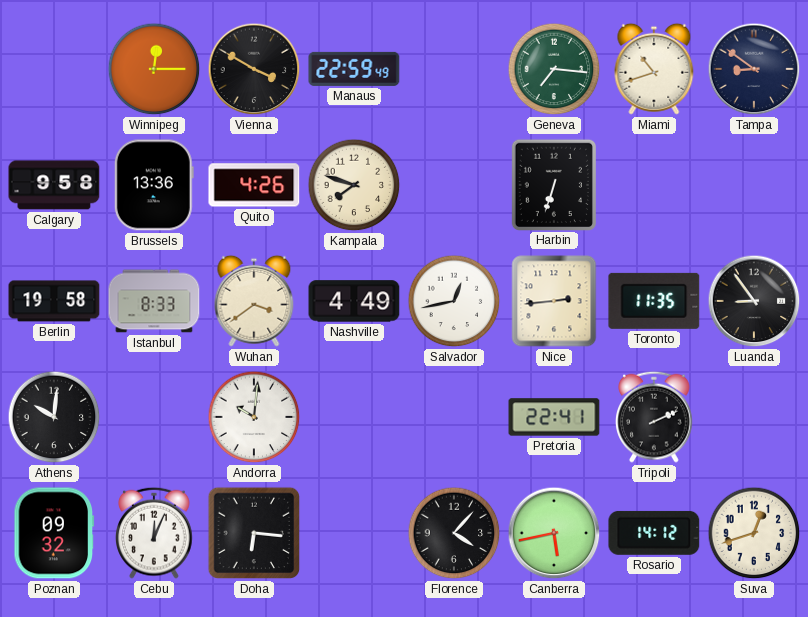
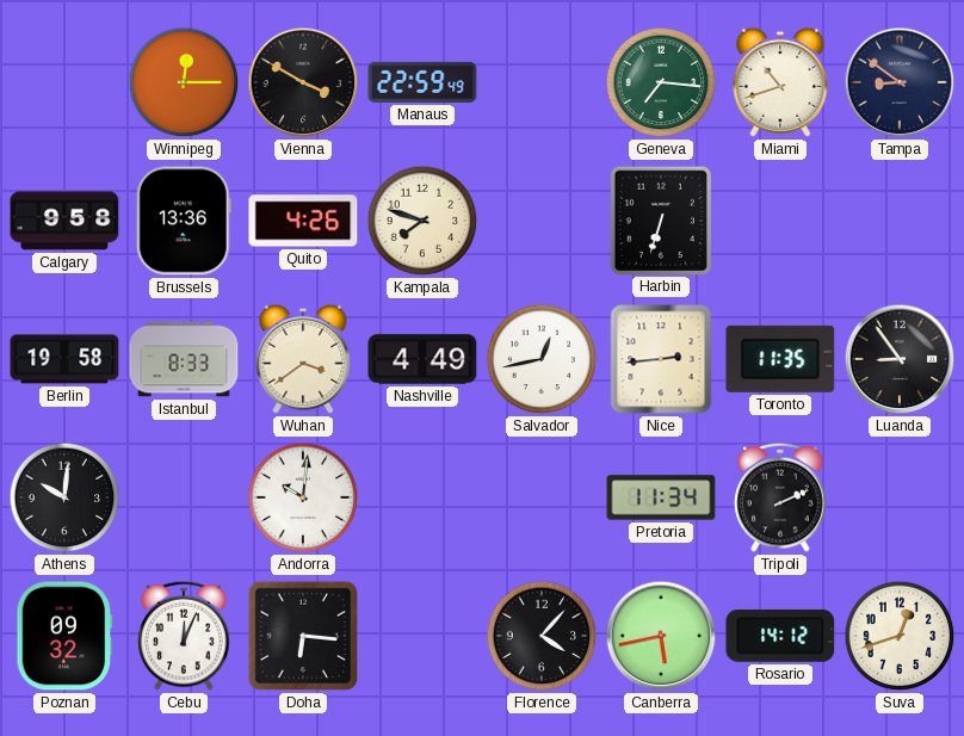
Pretoria: 22:41 -> 11:34
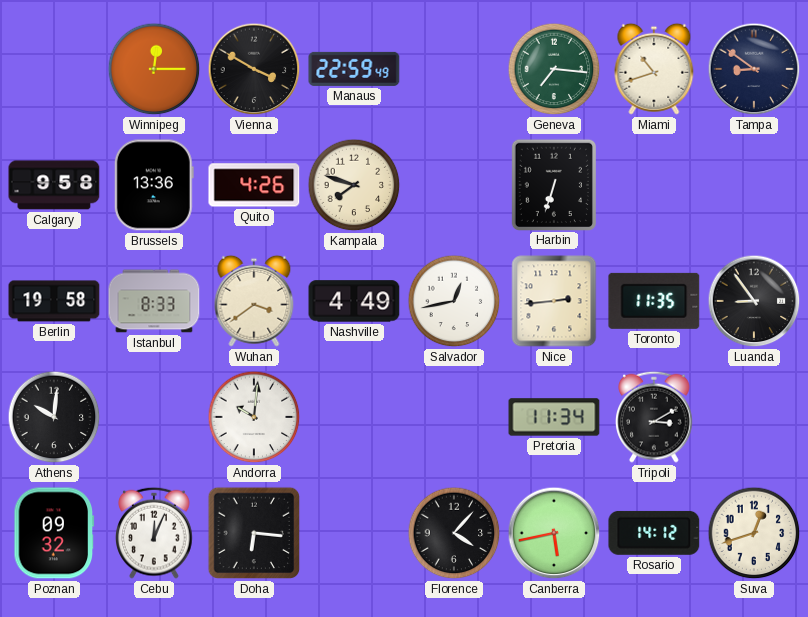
Tripoli: 2:11 -> 3:10
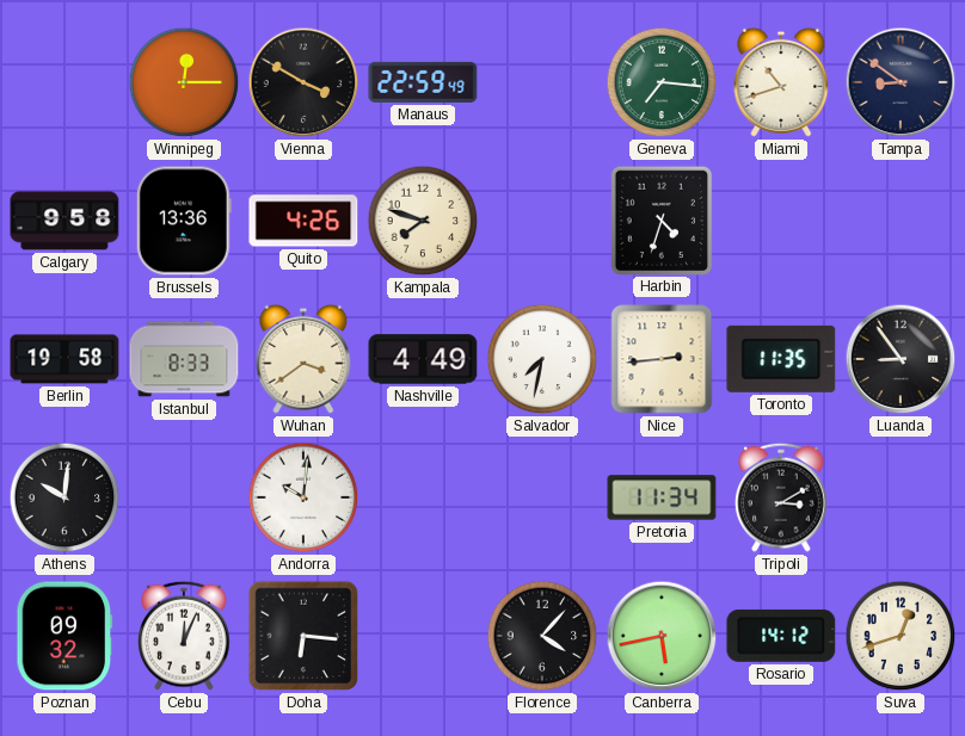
Harbin: 6:33 -> 4:33
Salvador: 12:43 -> 7:32
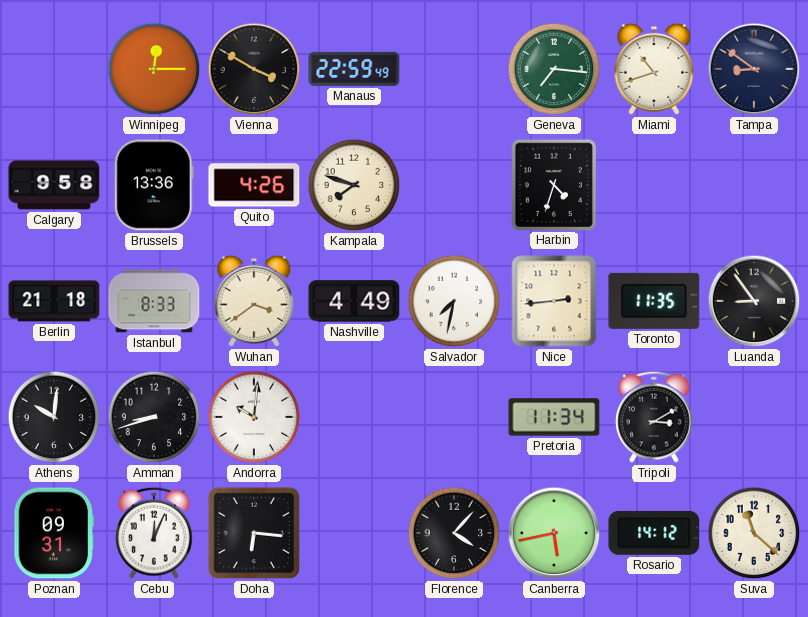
Berlin: 19:58 -> 21:18
Amman: none -> 8:42
Poznan: 09:32 -> 09:31
Suva: 12:42 -> 11:22
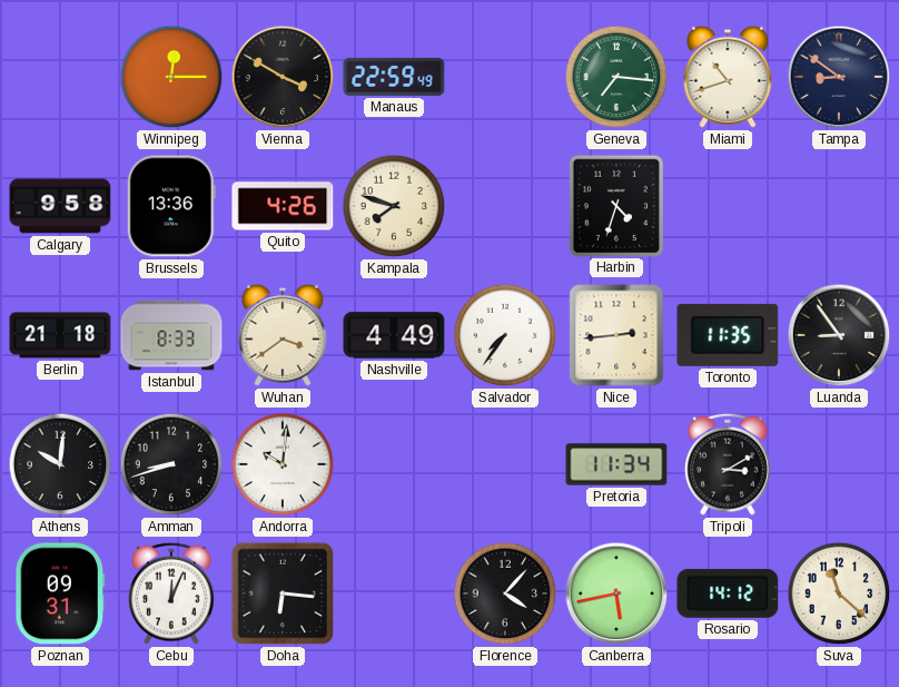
Salvador: 7:32 -> 7:36
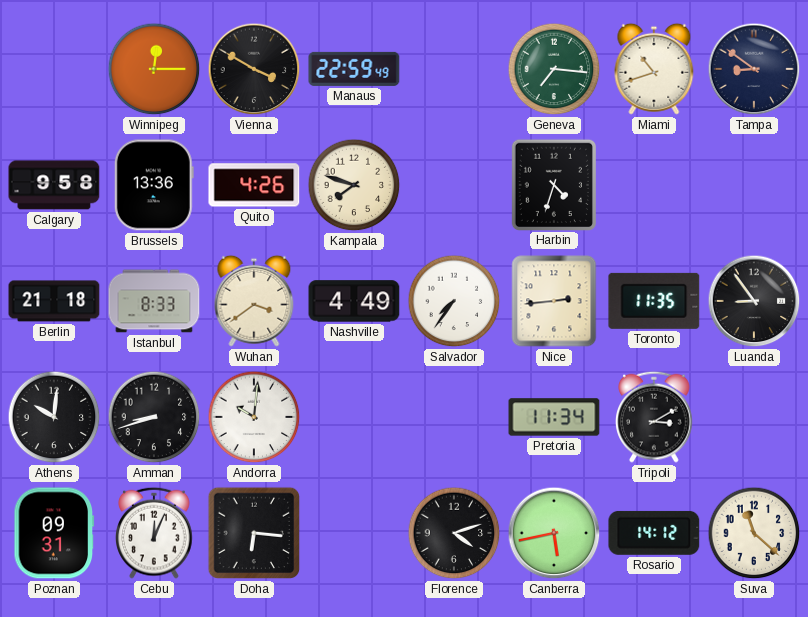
Florence: 4:07 -> 4:12
